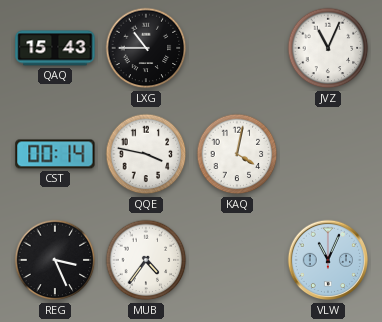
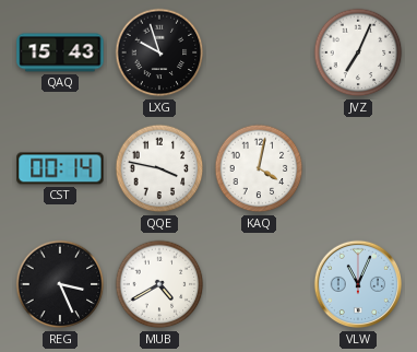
LXG: 10:45 -> 9:57
JVZ: 11:04 -> 7:04
MUB: 4:36 -> 4:40
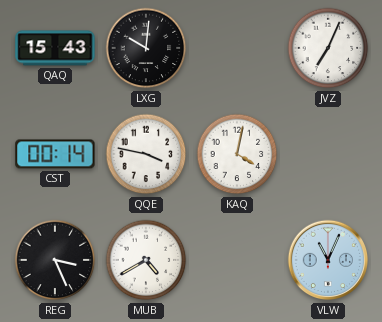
LXG: 9:57 -> 10:01
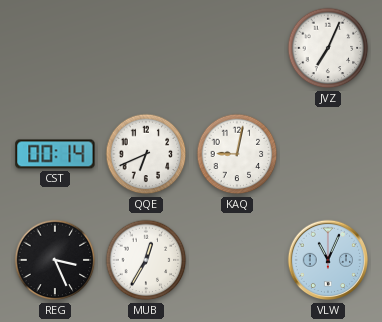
QAQ: 15:43 -> none
LXG: 10:01 -> none
QQE: 3:47 -> 6:41
KAQ: 4:02 -> 9:02
MUB: 4:40 -> 12:35
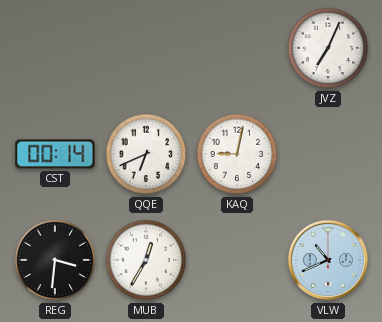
REG: 3:26 -> 3:31
VLW: 11:04 -> 10:41
